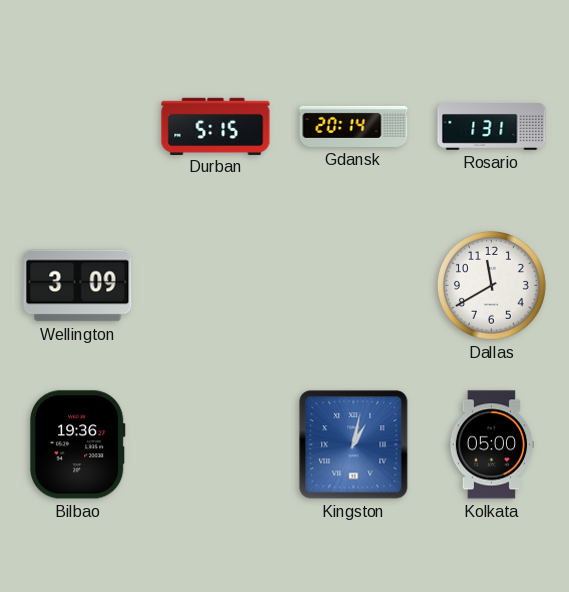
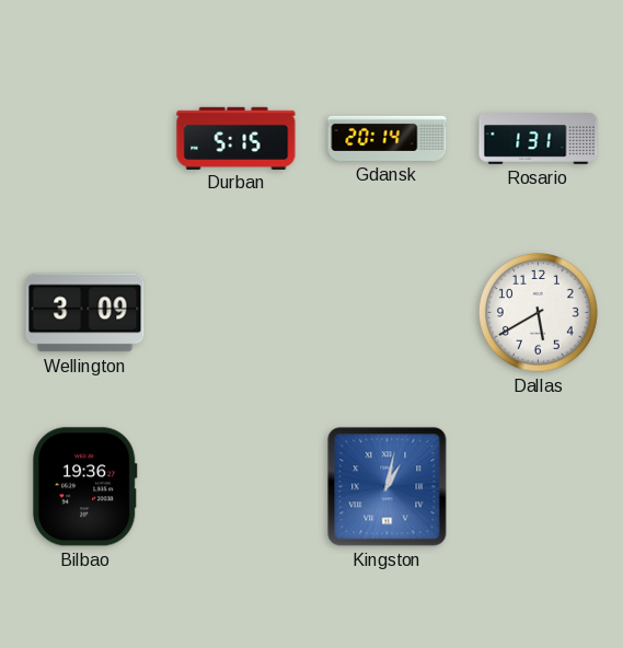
Dallas: 11:40 -> 5:40
Kolkata: 05:00 -> none
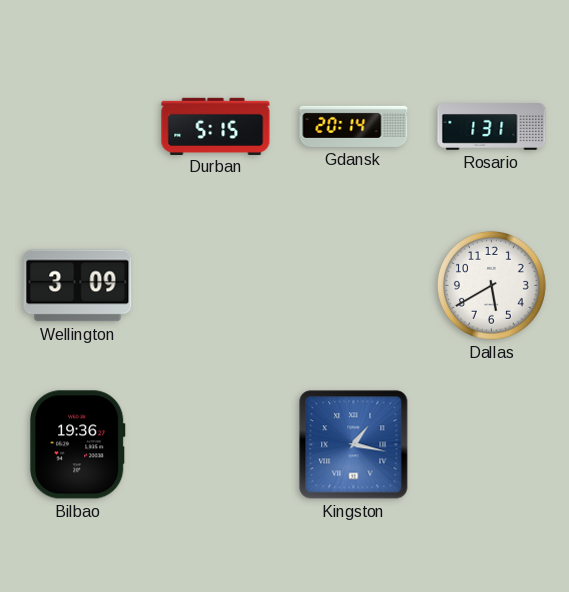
Kingston: 1:02 -> 1:17
